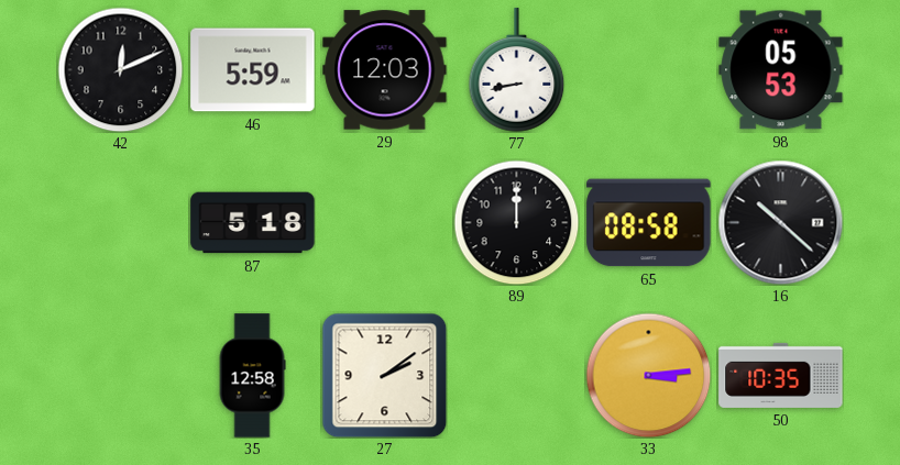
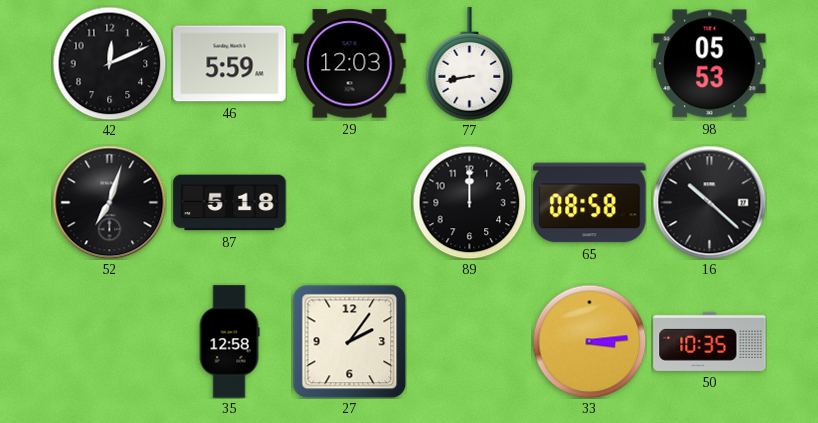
52: none -> 7:03
27: 2:09 -> 2:06
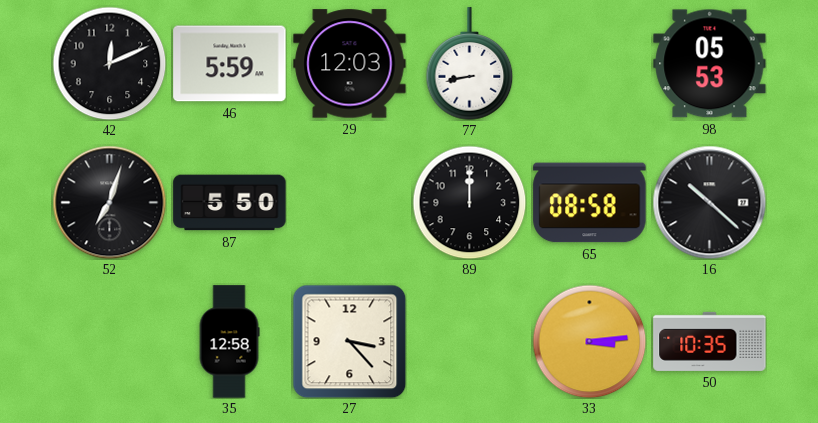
87: 5:18 -> 5:50
27: 2:06 -> 3:23
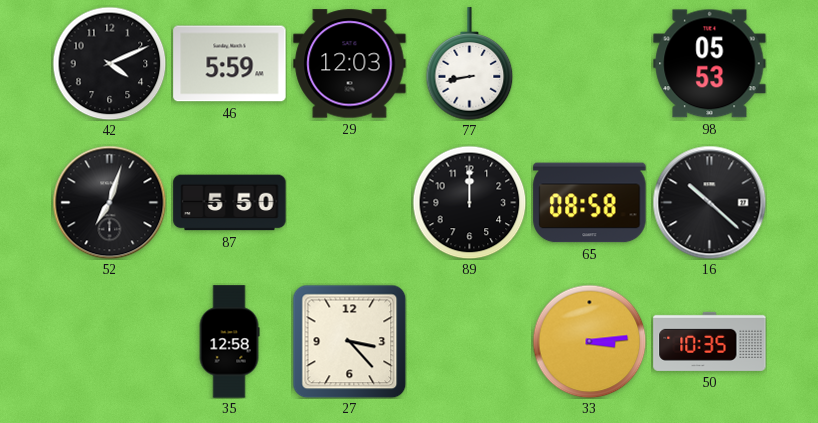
42: 12:11 -> 4:11
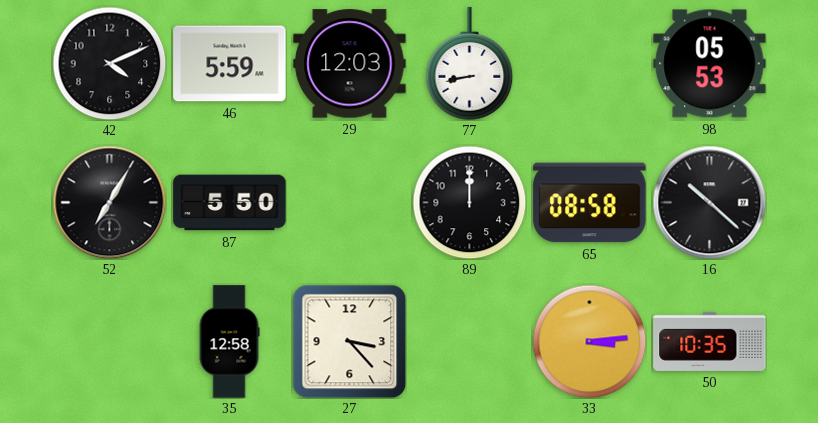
52: 7:03 -> 7:05
